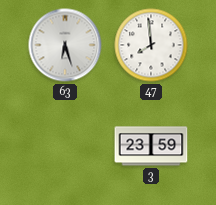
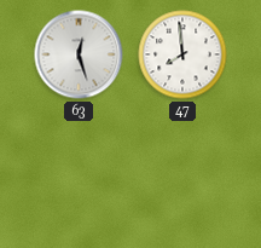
63: 6:27 -> 12:27
3: 23:59 -> none
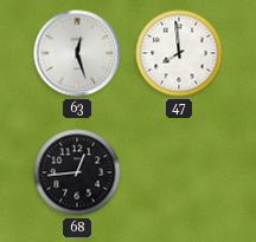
68: none -> 12:44
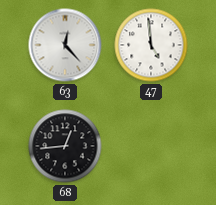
63: 12:27 -> 12:23
47: 7:59 -> 4:59
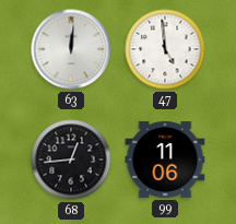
63: 12:23 -> 12:01
99: none -> 11:06
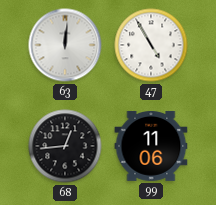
47: 4:59 -> 4:55
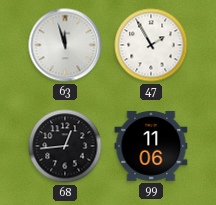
63: 12:01 -> 11:57
47: 4:55 -> 1:55
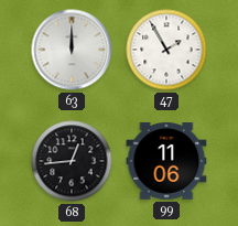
63: 11:57 -> 12:00
